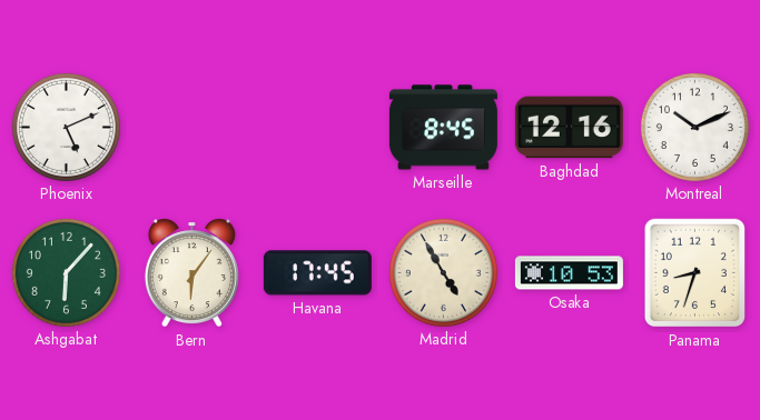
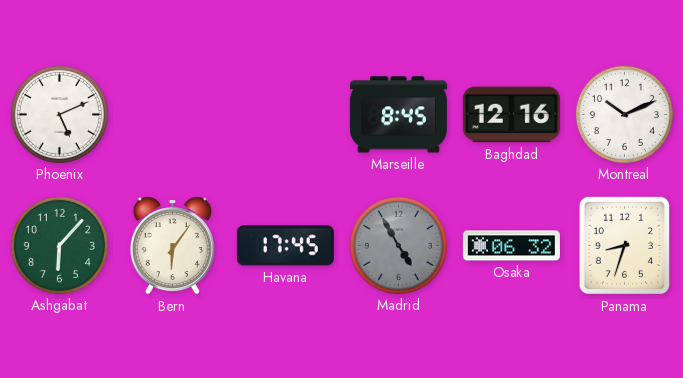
Madrid dial: cream -> grey
Osaka: 10:53 -> 06:32
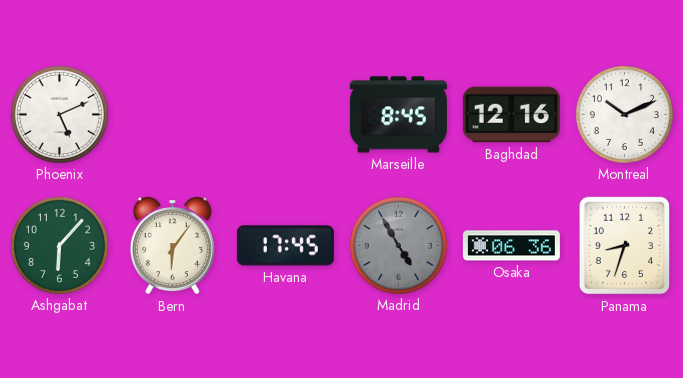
Osaka: 06:32 -> 06:36
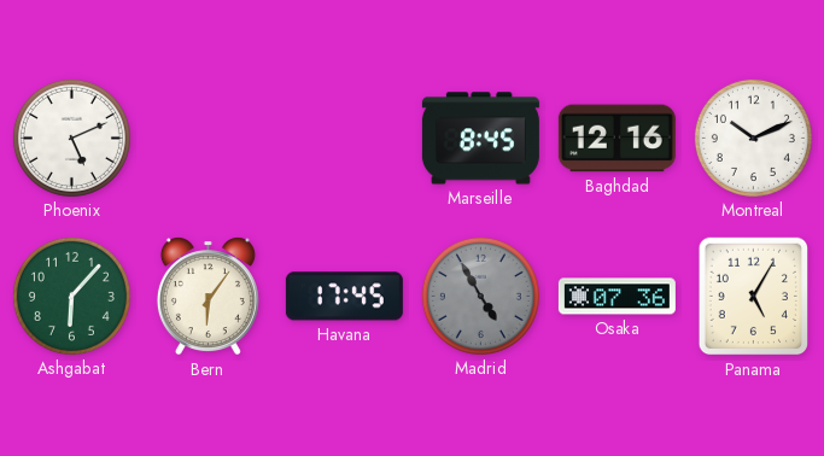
Osaka: 06:36 -> 07:36
Panama: 8:33 -> 5:05
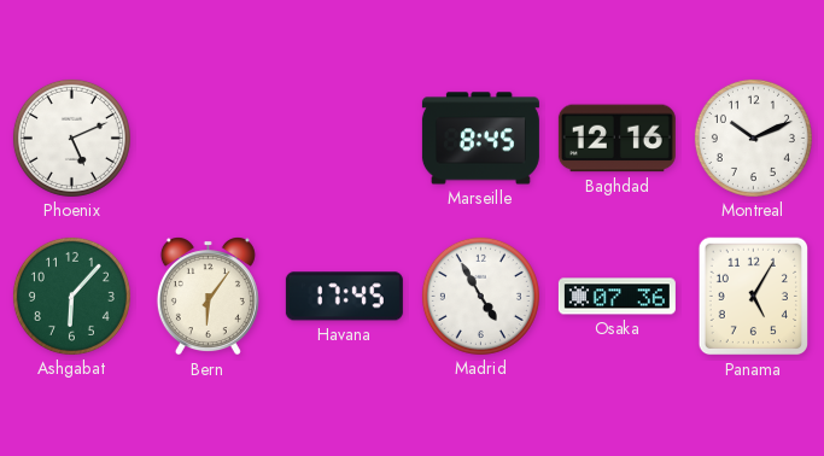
Madrid dial: grey -> white
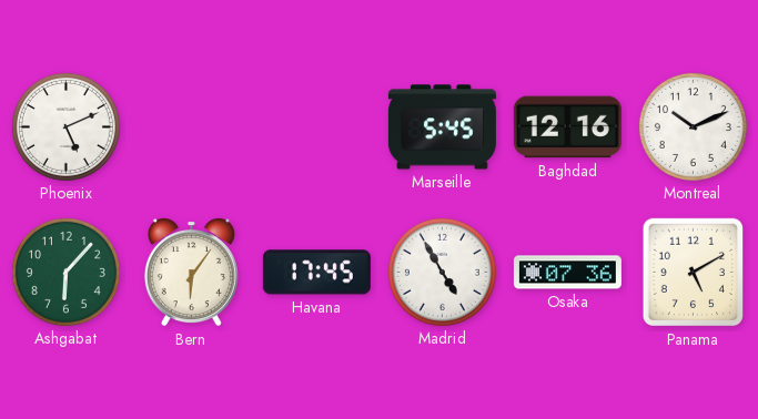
Marseille: 8:45 -> 5:45
Panama: 5:05 -> 5:10
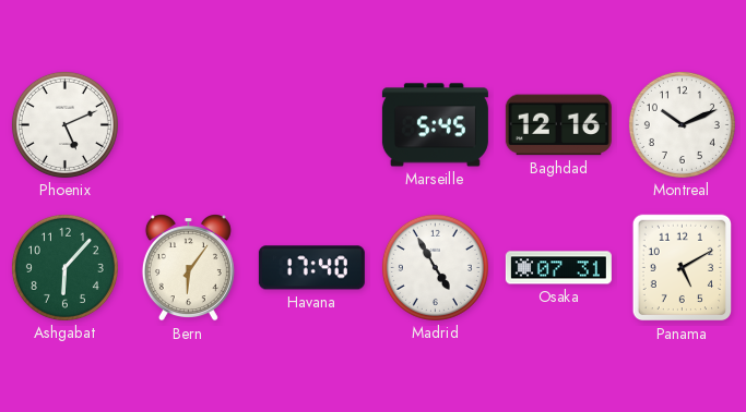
Havana: 17:45 -> 17:40
Osaka: 07:36 -> 07:31
